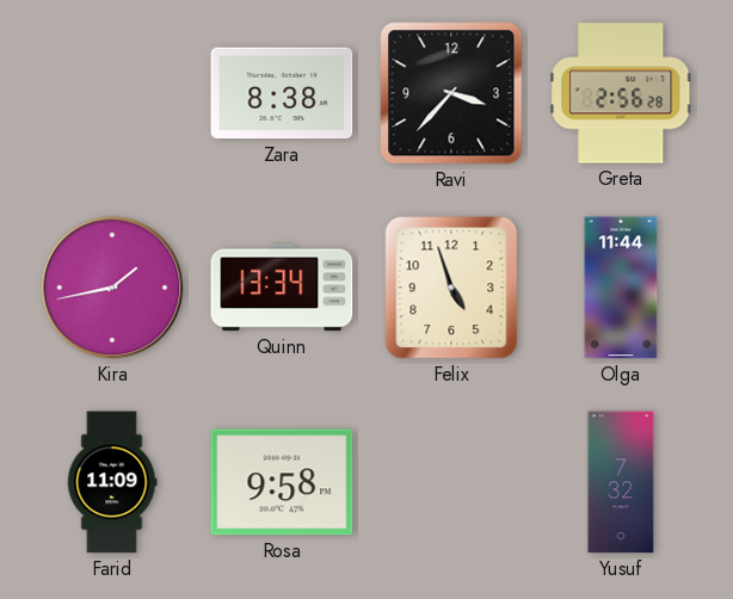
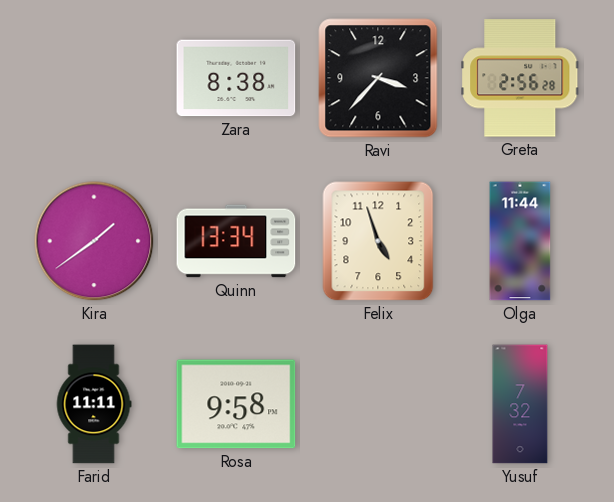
Kira: 1:43 -> 1:39
Farid: 11:09 -> 11:11
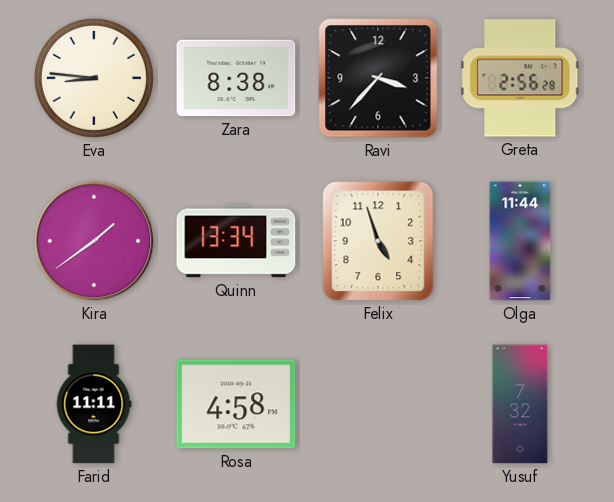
Eva: none -> 8:46
Rosa: 9:58 -> 4:58
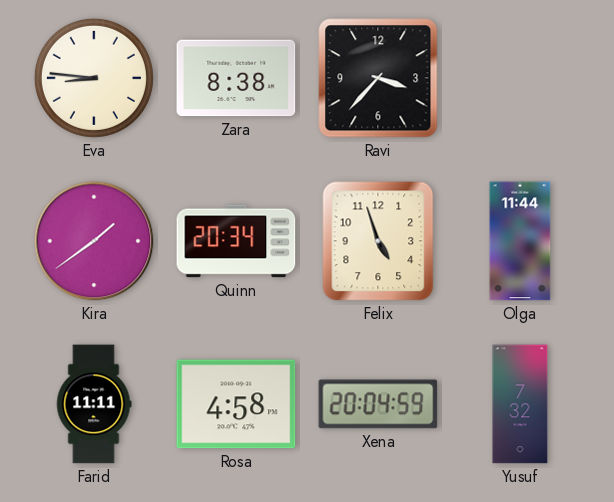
Greta: 2:56 -> none
Quinn: 13:34 -> 20:34
Xena: none -> 20:04
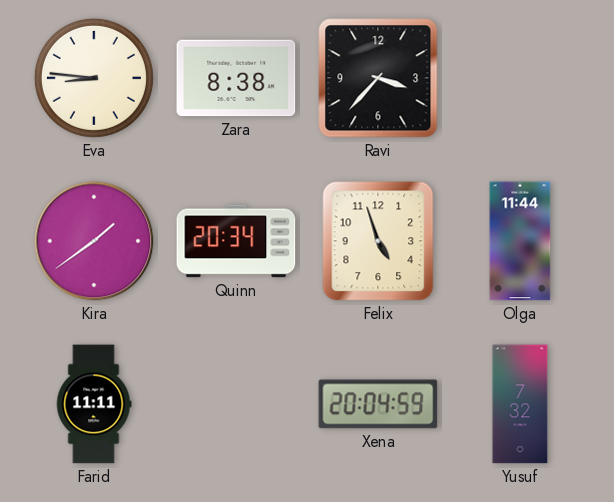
Rosa: 4:58 -> none
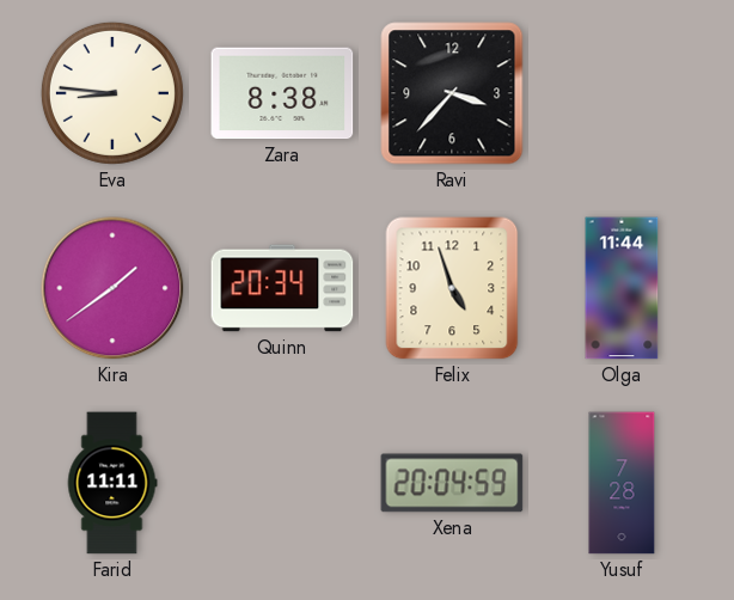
Yusuf: 7:32 -> 7:28
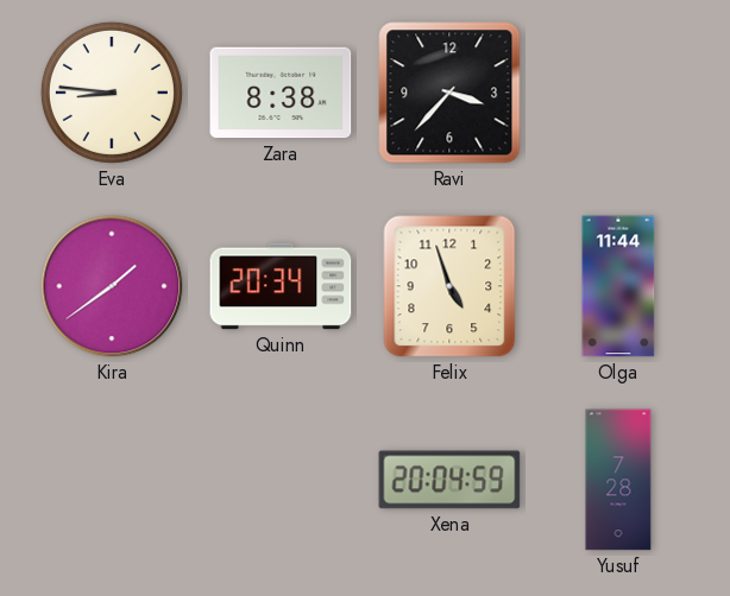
Farid: 11:11 -> none
